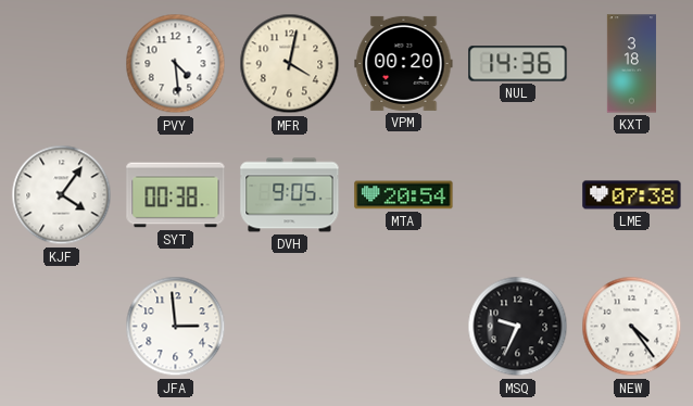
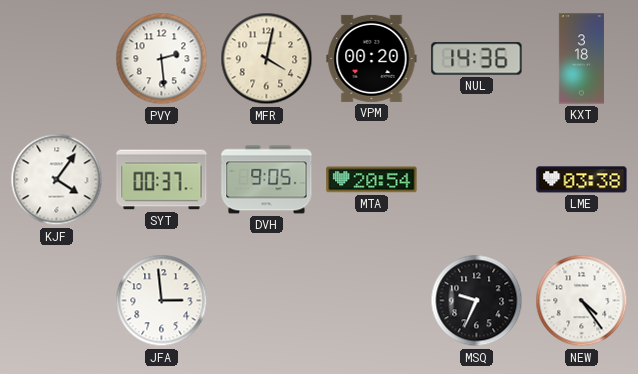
PVY: 4:29 -> 2:29
SYT: 00:38 -> 00:37
LME: 07:38 -> 03:38
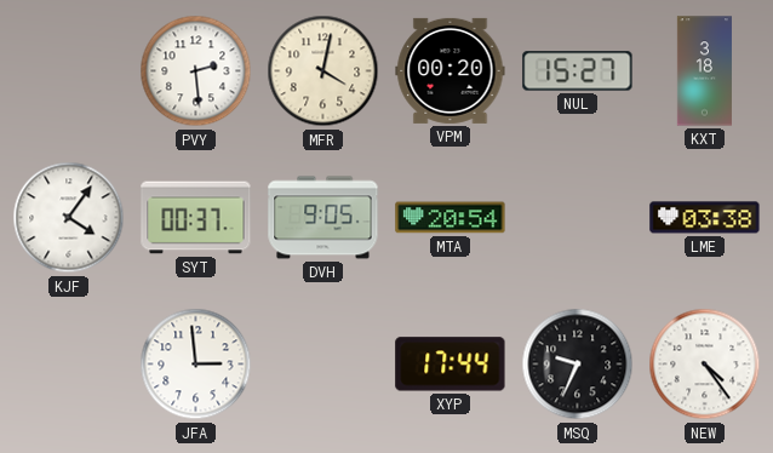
NUL: 14:36 -> 15:27
XYP: none -> 17:44
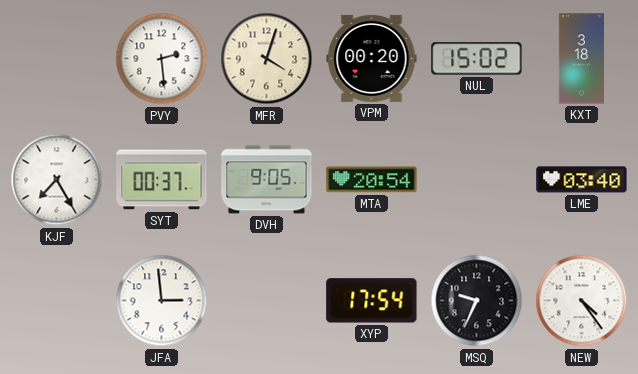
MFR: 4:02 -> 4:03
NUL: 15:27 -> 15:02
KJF: 4:06 -> 7:25
LME: 03:38 -> 03:40
XYP: 17:44 -> 17:54
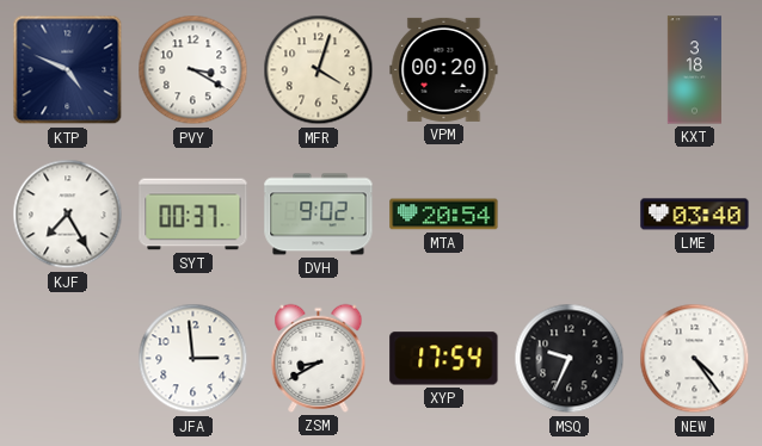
KTP: none -> 4:49
PVY: 2:29 -> 3:20
NUL: 15:02 -> none
DVH: 9:05 -> 9:02
ZSM: none -> 8:40
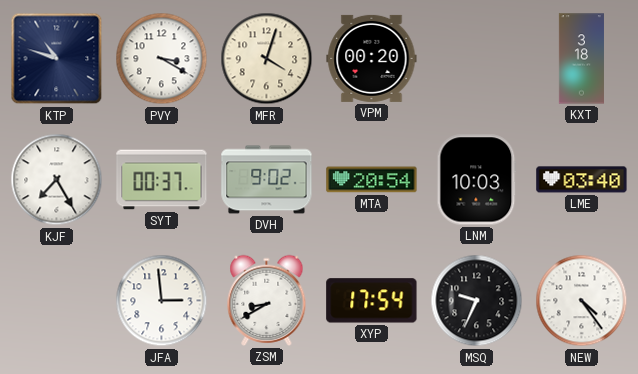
KTP: 4:49 -> 10:48
LNM: none -> 10:03
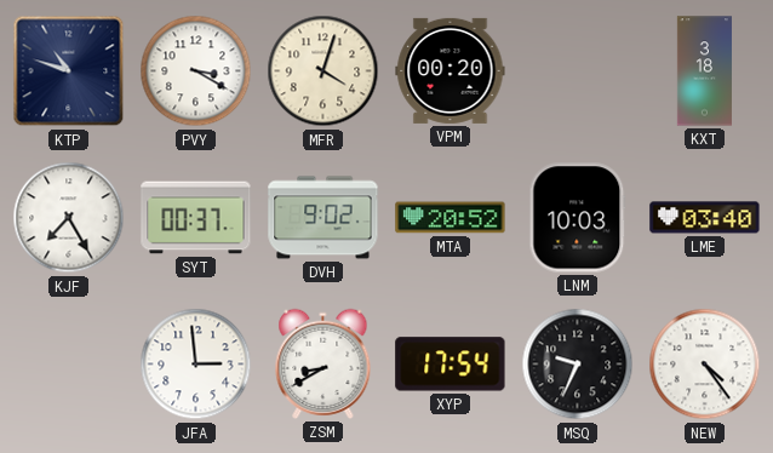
MTA: 20:54 -> 20:52
